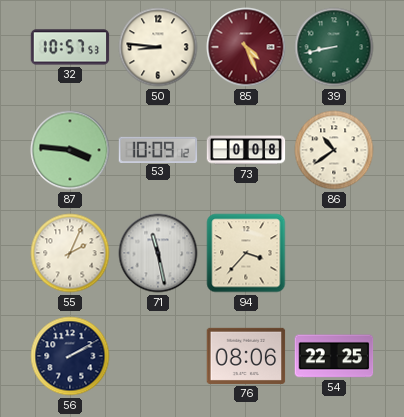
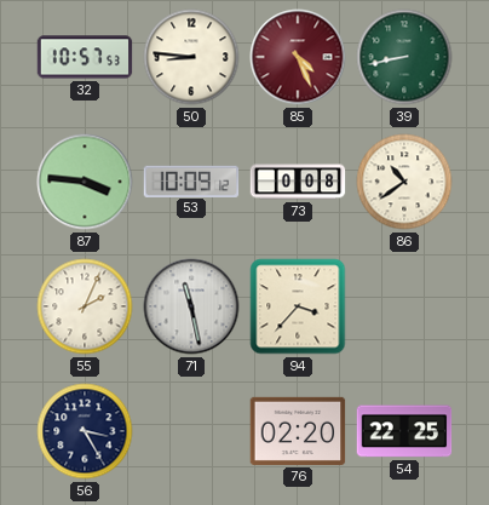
56: 2:10 -> 3:25
76: 08:06 -> 02:20
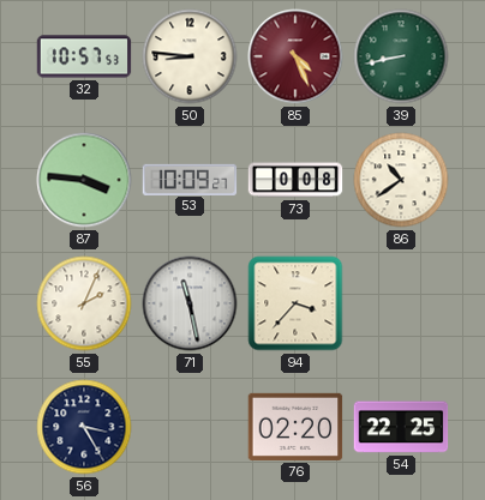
53: 10:09:12 -> 10:09:27
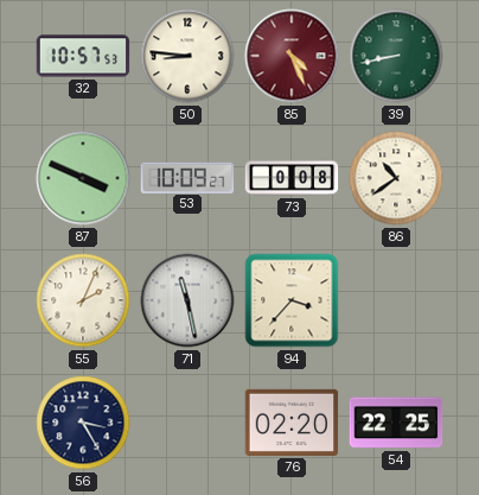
87: 3:46 -> 3:49
